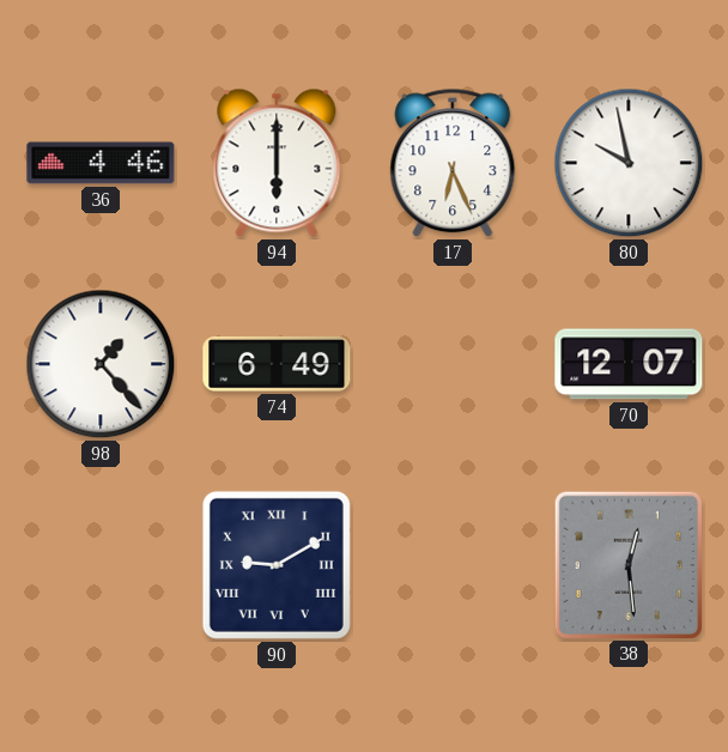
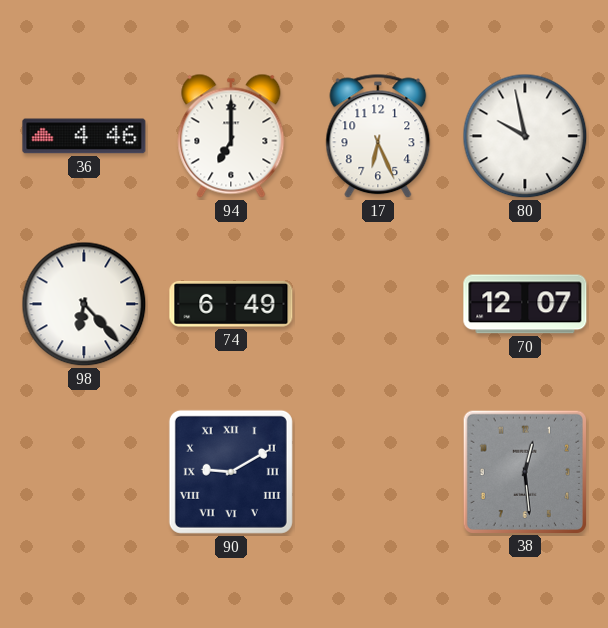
94: 6:00 -> 7:00
98: 1:23 -> 6:23
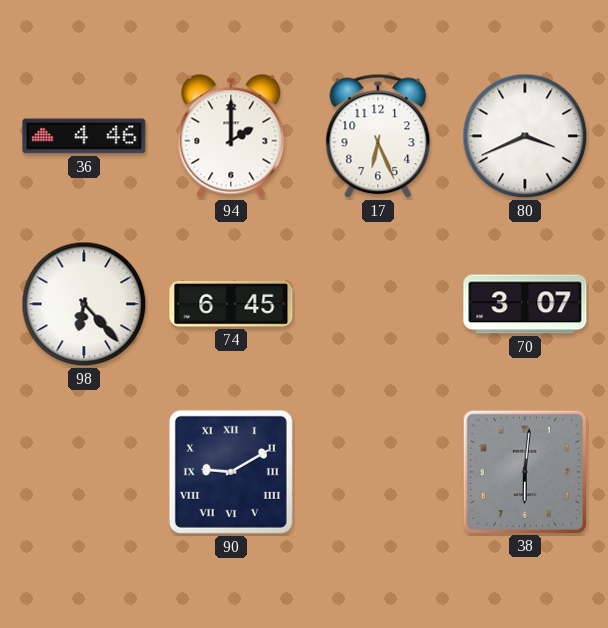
94: 7:00 -> 2:00
80: 9:58 -> 3:41
74: 6:49 -> 6:45
70: 12:07 -> 3:07
38: 12:29 -> 6:01
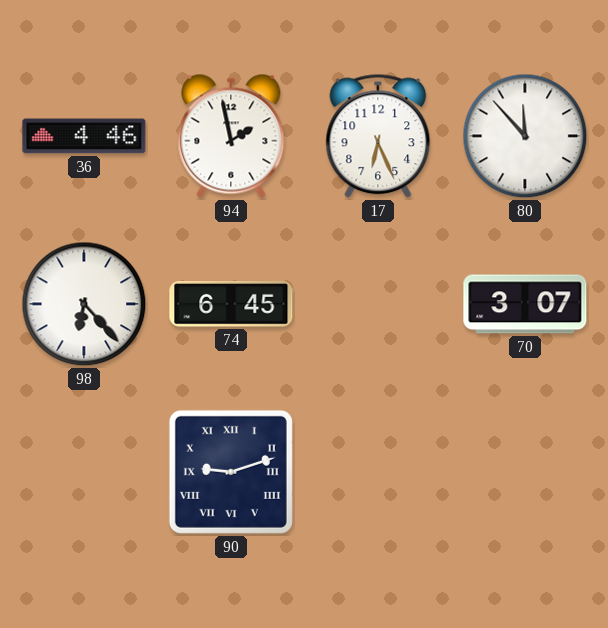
94: 2:00 -> 1:58
80: 3:41 -> 11:53
90: 9:10 -> 9:12
38: 6:01 -> none
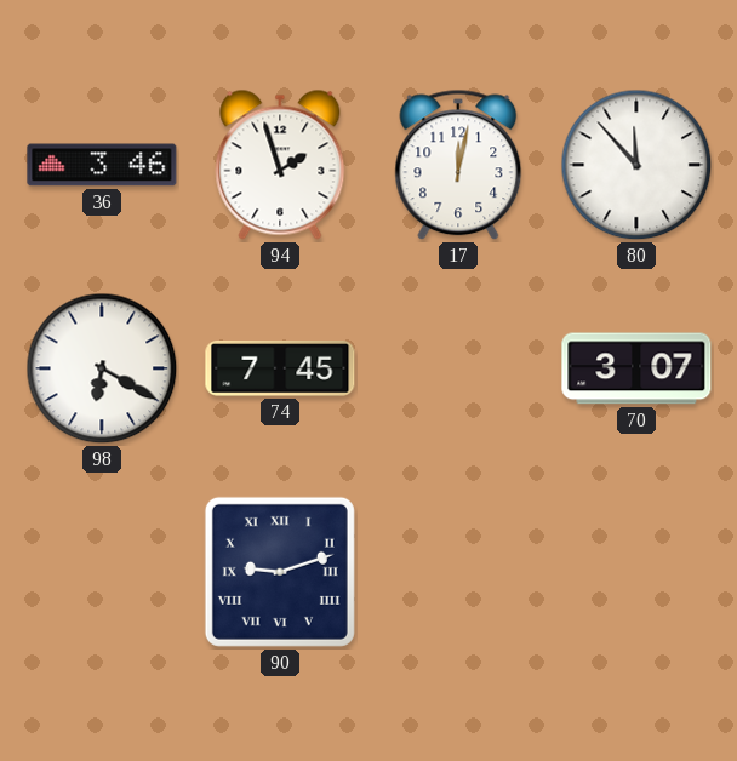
36: 4:46 -> 3:46
94: 1:58 -> 1:57
17: 6:26 -> 12:02
98: 6:23 -> 6:20
74: 6:45 -> 7:45
